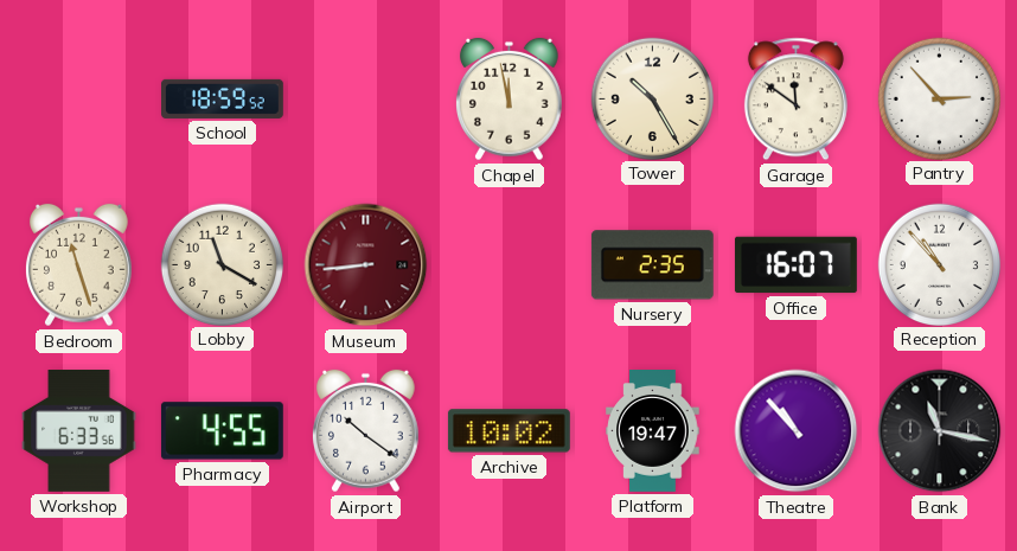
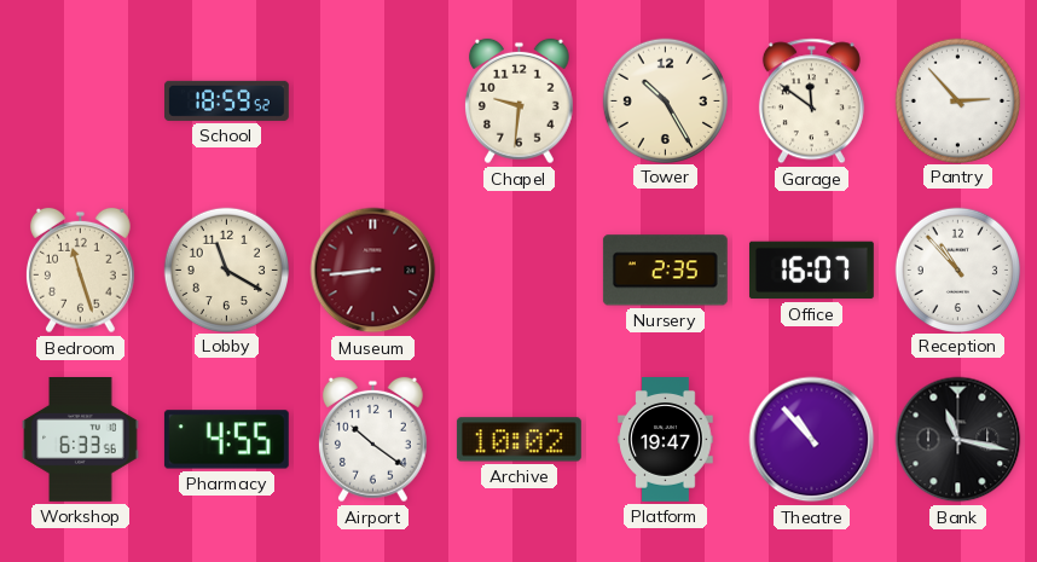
Chapel: 11:58 -> 9:31
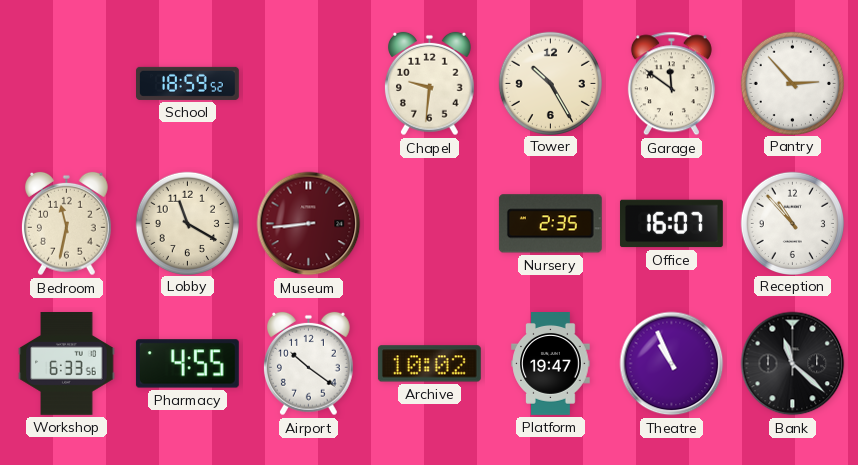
Bedroom: 11:27 -> 11:32
Theatre: 10:53 -> 10:56
Bank: 11:17 -> 11:22
